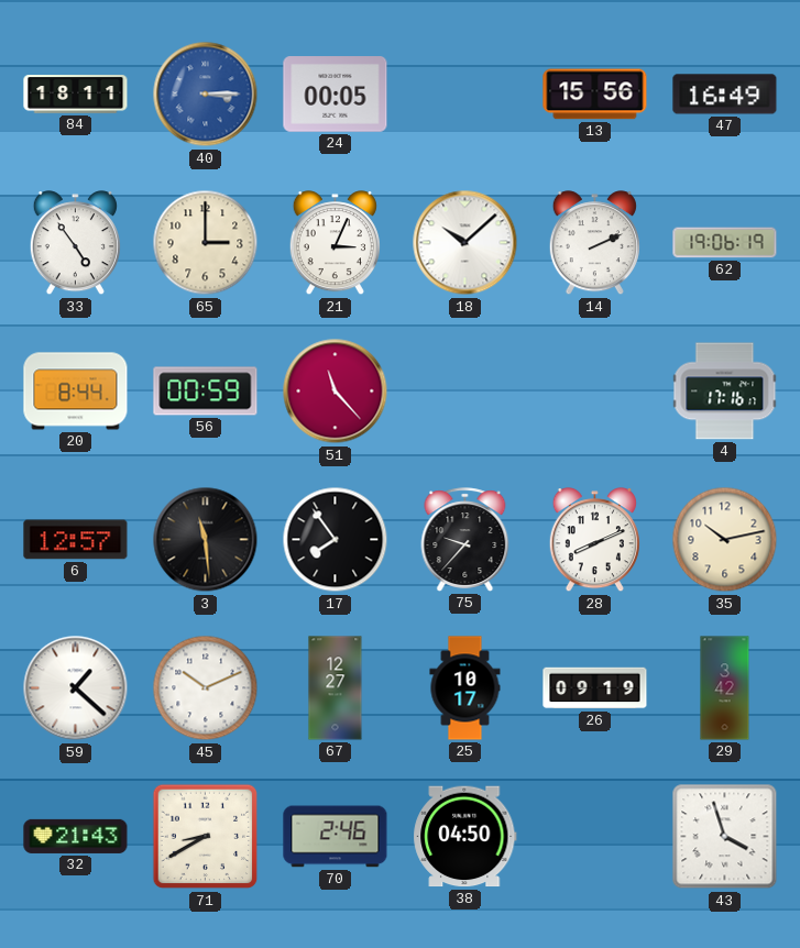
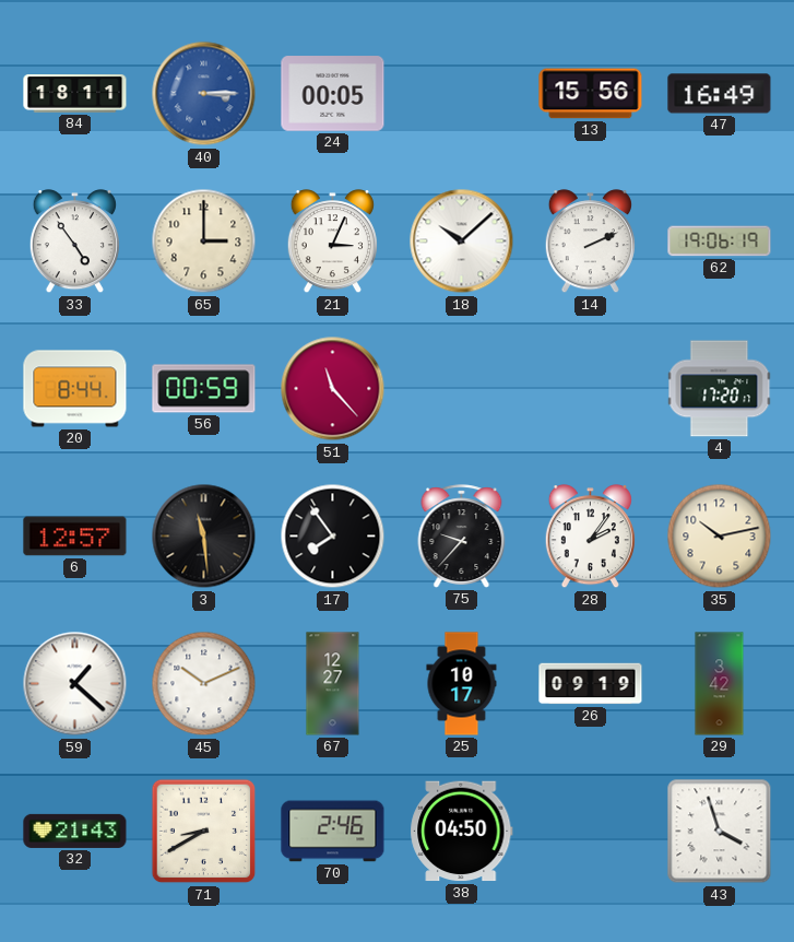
4: 17:16 -> 17:20
28: 8:11 -> 2:06
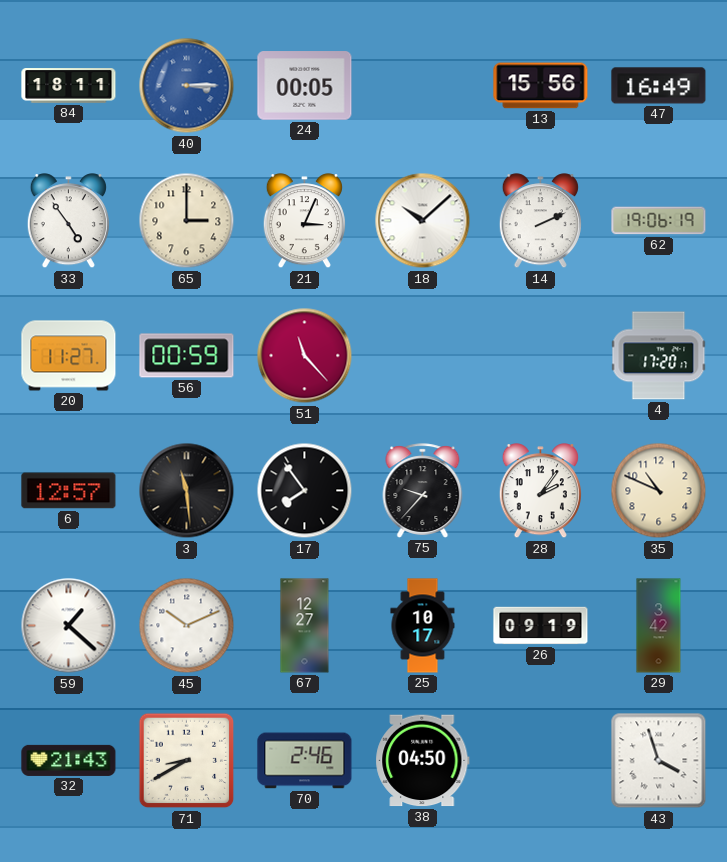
20: 8:44 -> 11:27
35: 10:13 -> 10:49
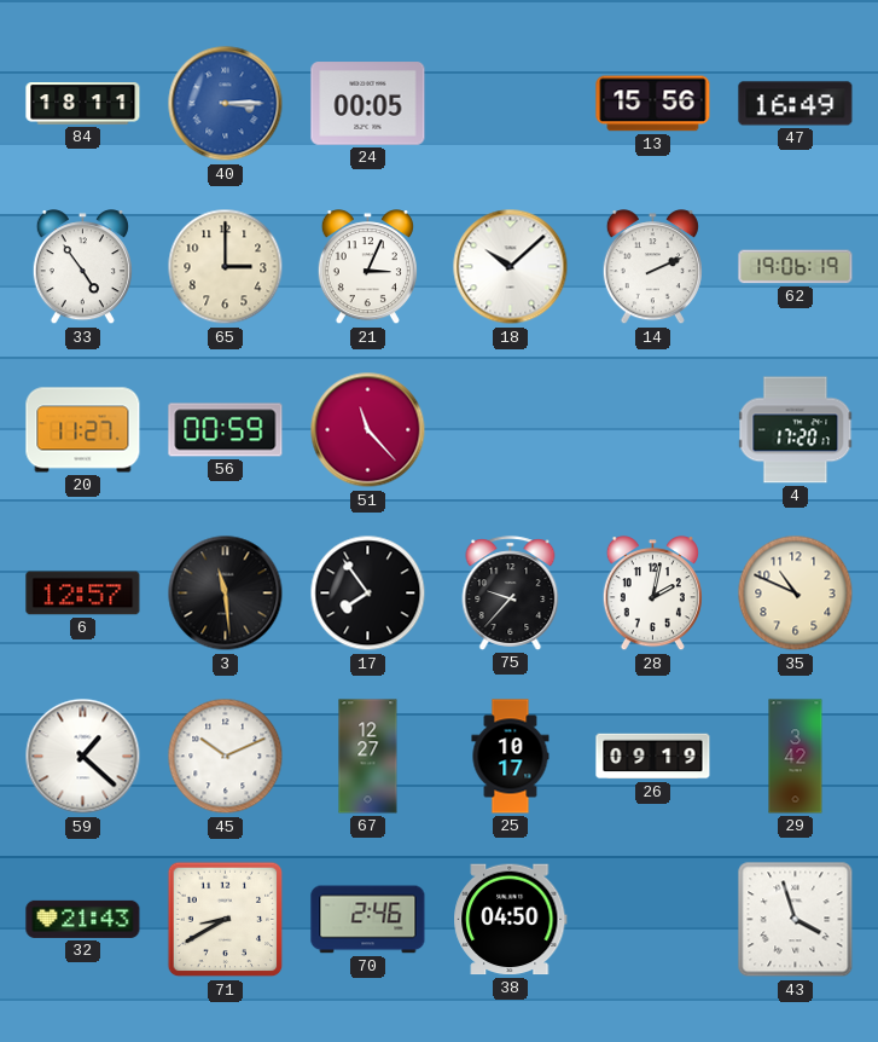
28: 2:06 -> 2:02
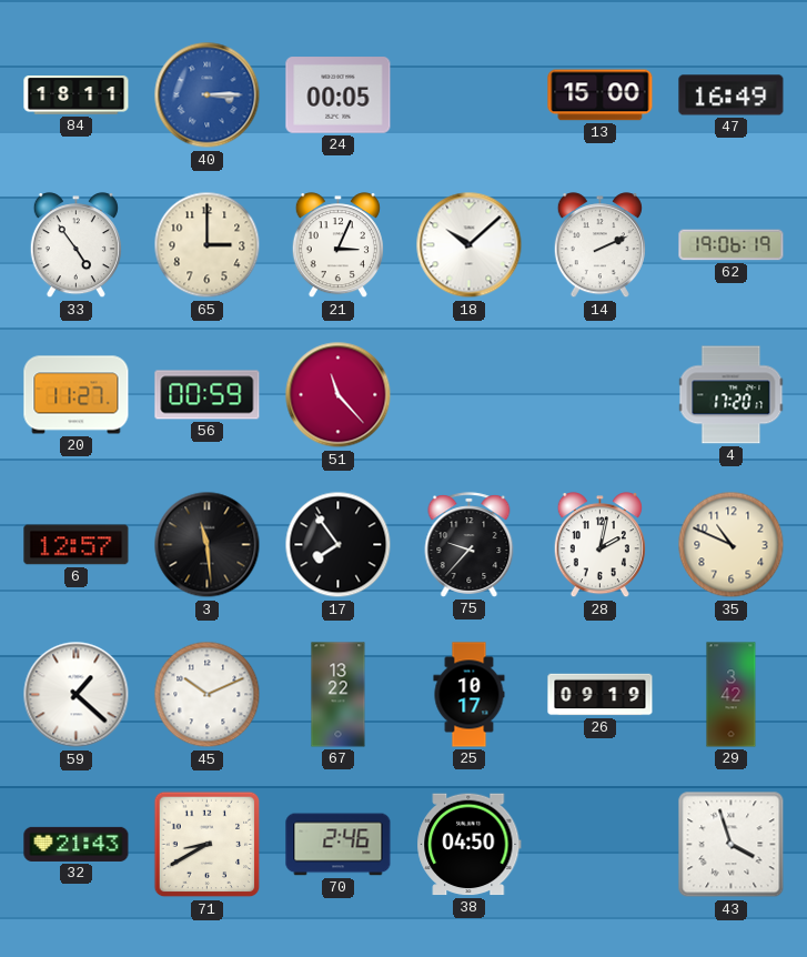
13: 15:56 -> 15:00
67: 12:27 -> 13:22
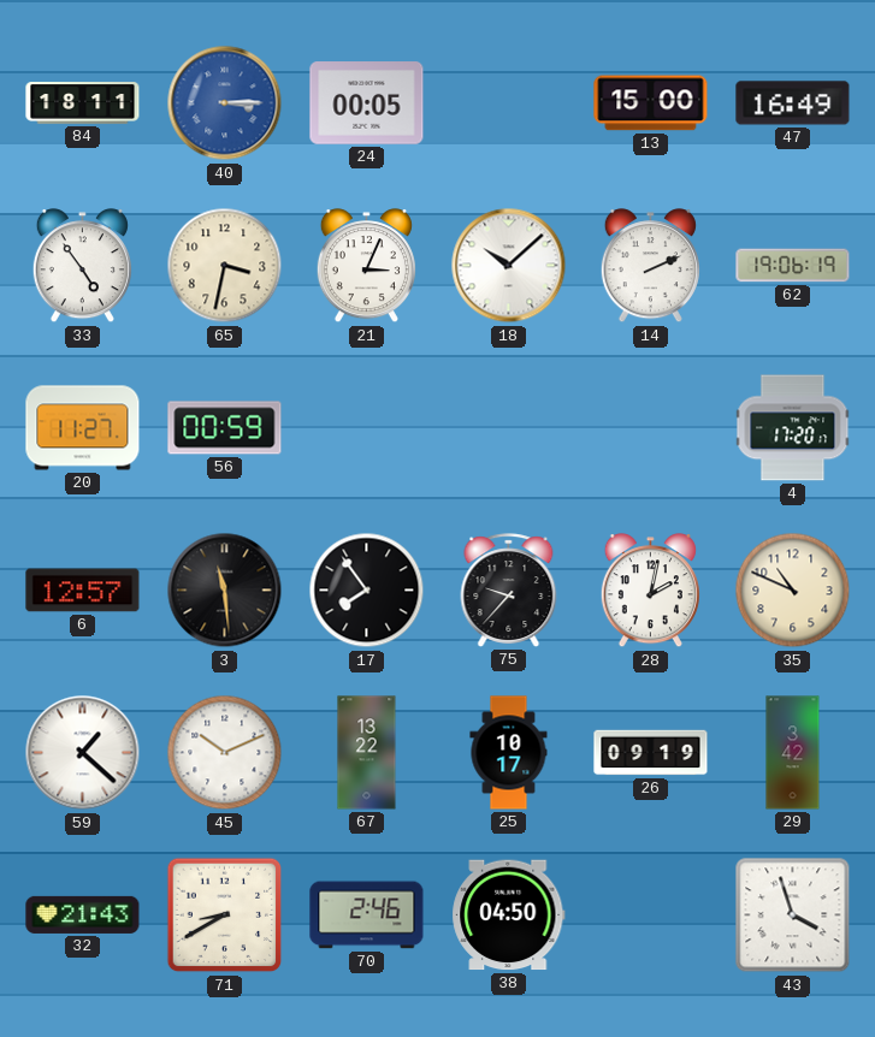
65: 3:00 -> 3:32
51: 11:23 -> none
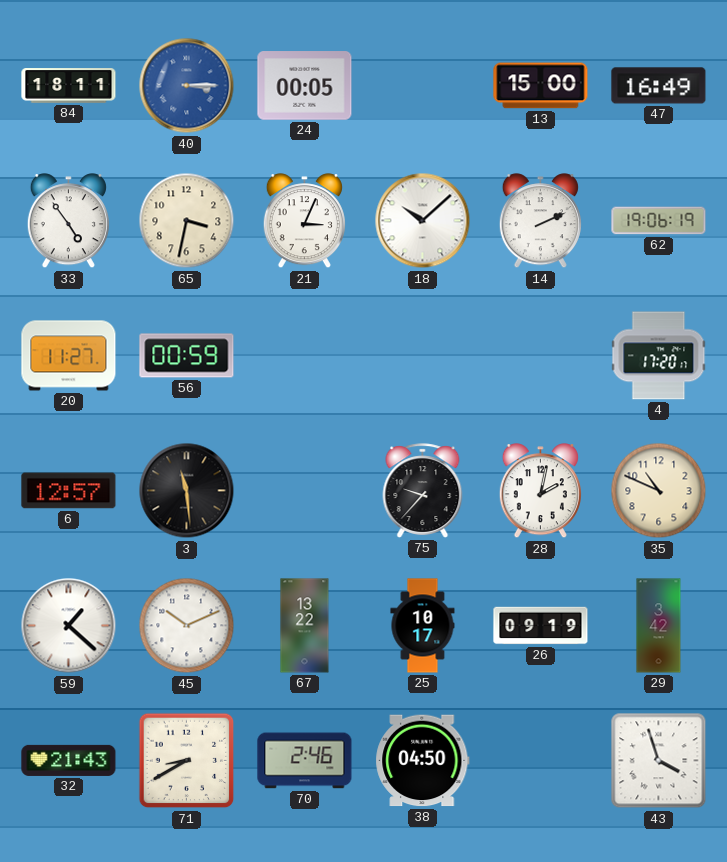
17: 7:54 -> none
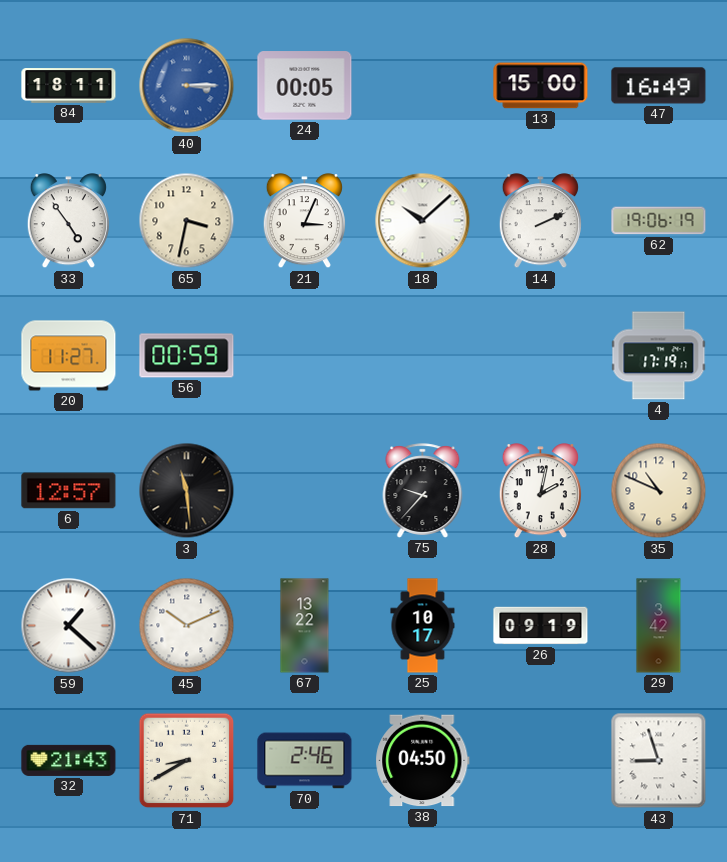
4: 17:20 -> 17:19
43: 3:57 -> 8:57
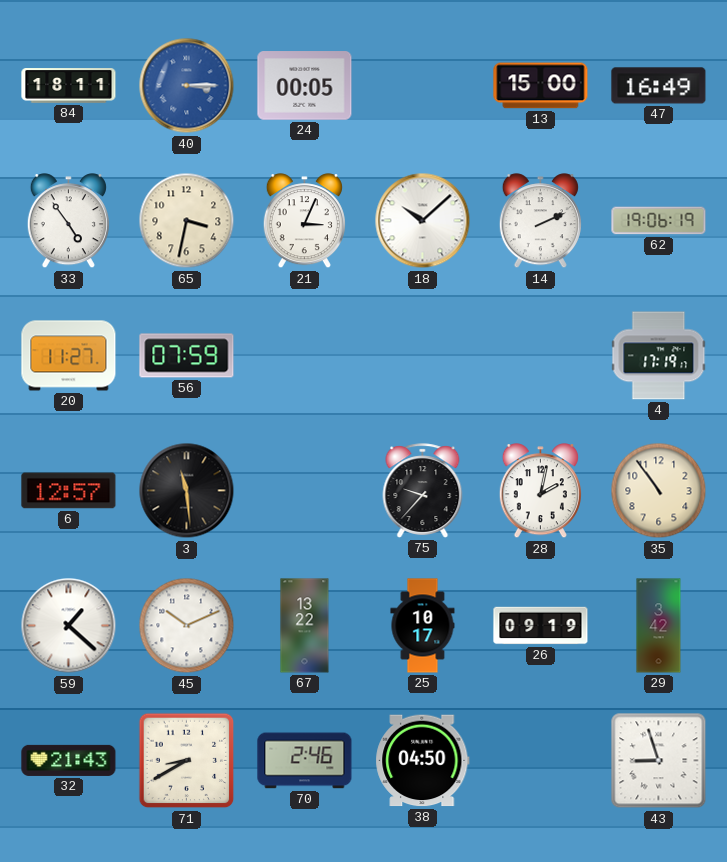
56: 00:59 -> 07:59
35: 10:49 -> 10:54
